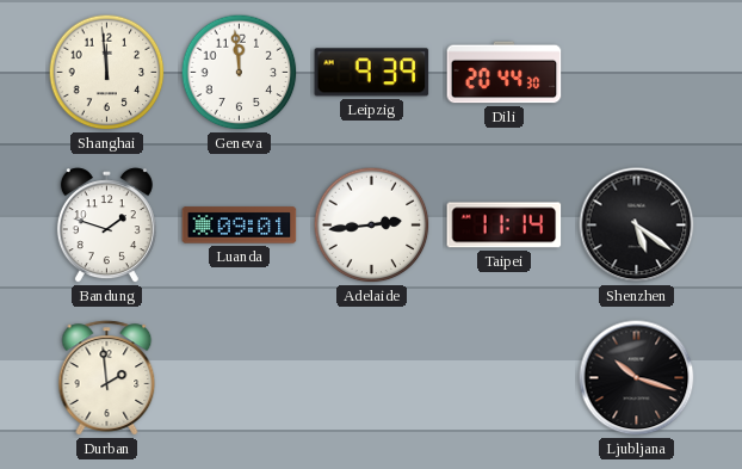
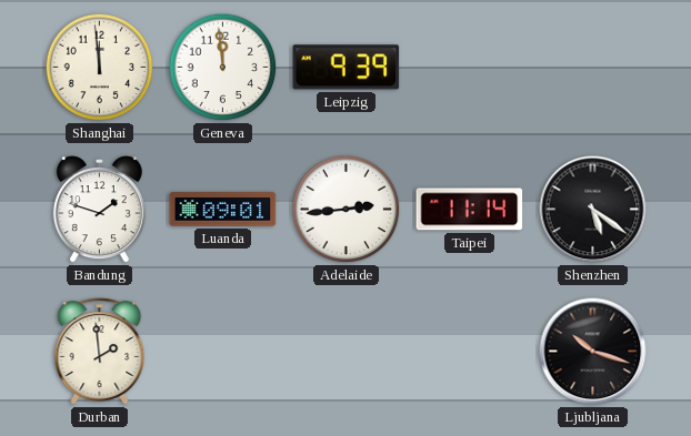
Dili: 20:44 -> none
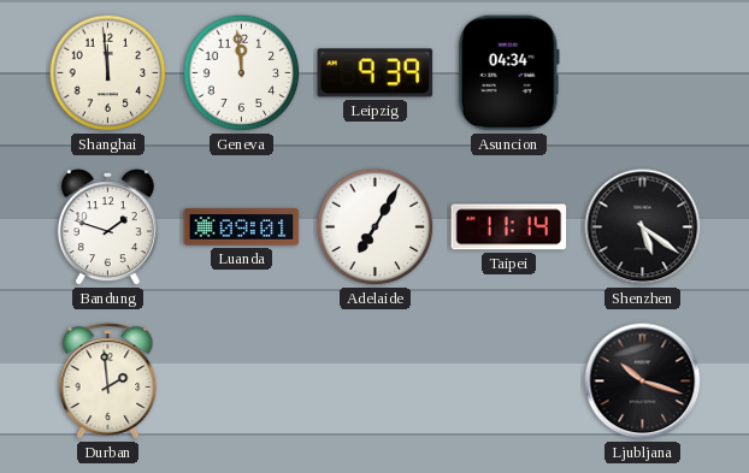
Asuncion: none -> 04:34
Adelaide: 2:44 -> 7:05
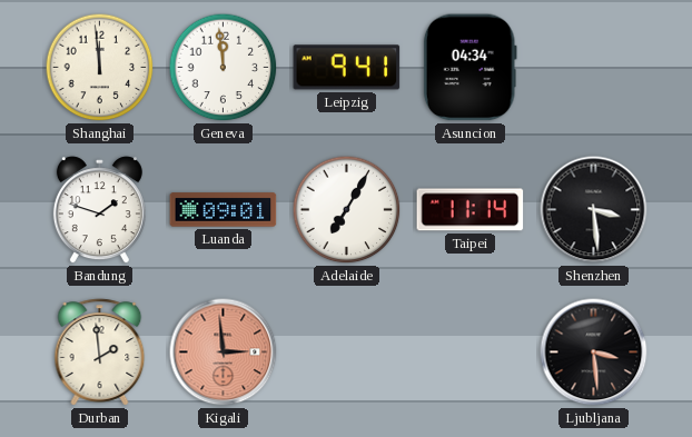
Leipzig: 9:39 -> 9:41
Shenzhen: 5:21 -> 3:29
Kigali: none -> 2:59
Ljubljana: 10:18 -> 3:29
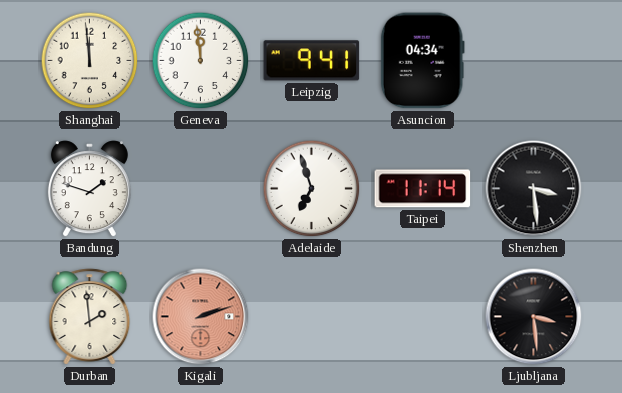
Luanda: 09:01 -> none
Adelaide: 7:05 -> 6:57
Kigali: 2:59 -> 2:12
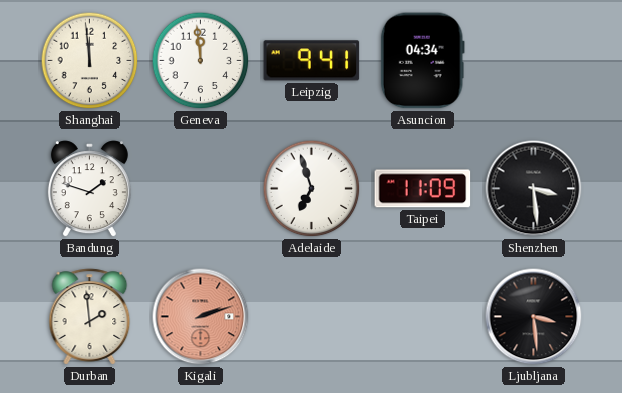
Taipei: 11:14 -> 11:09
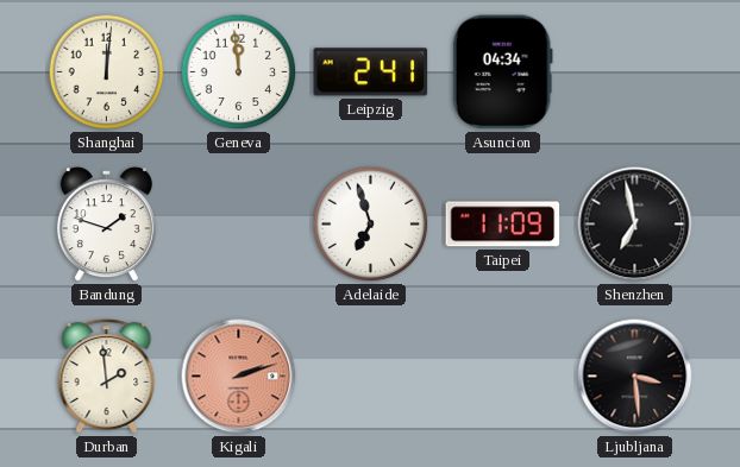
Shanghai: 11:59 -> 12:01
Leipzig: 9:41 -> 2:41
Shenzhen: 3:29 -> 6:58
